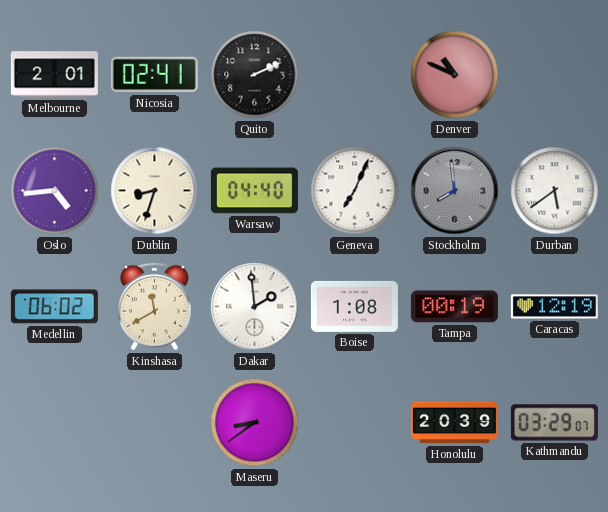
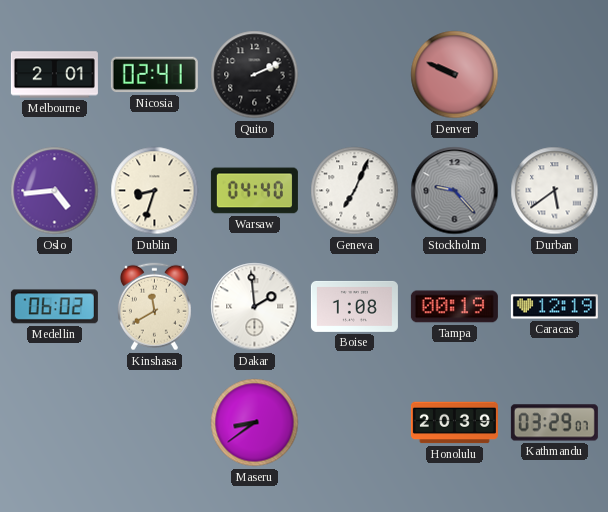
Denver: 10:49 -> 9:49
Stockholm: 7:59 -> 9:23
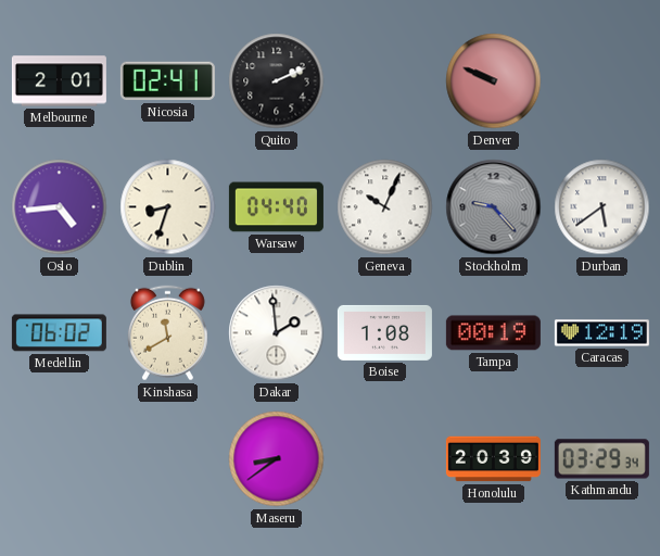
Geneva: 7:04 -> 10:04
Kathmandu: 03:29:07 -> 03:29:34
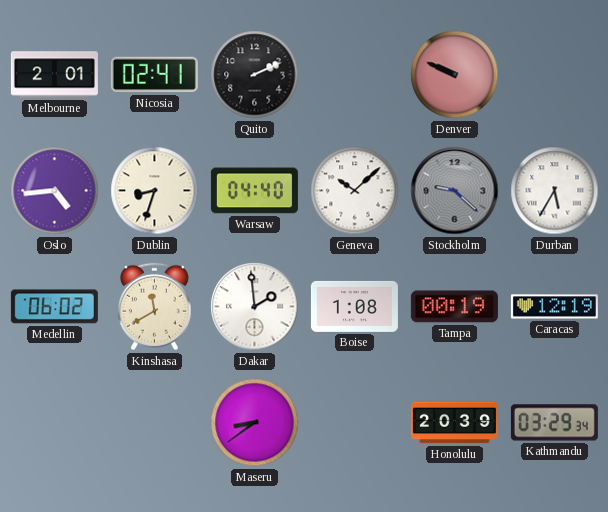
Geneva: 10:04 -> 10:08
Stockholm: 9:23 -> 9:22
Durban: 5:39 -> 5:35
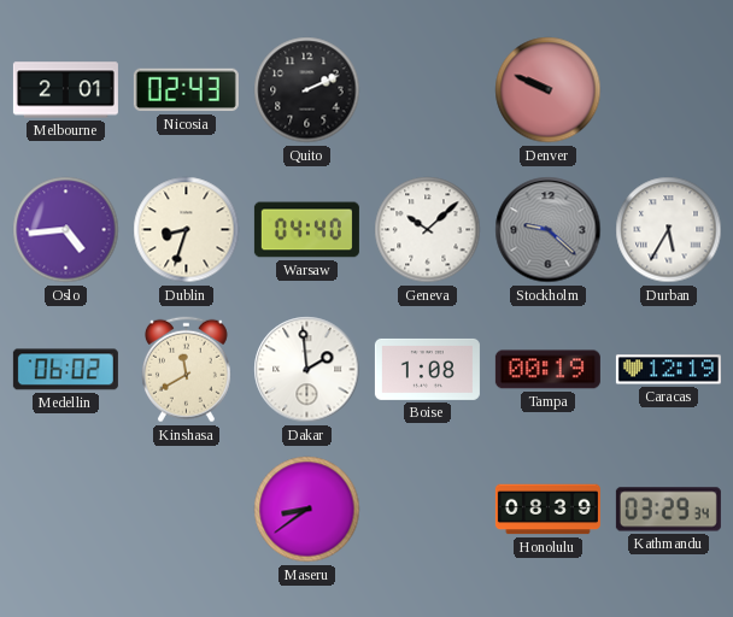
Nicosia: 02:41 -> 02:43
Honolulu: 20:39 -> 08:39
